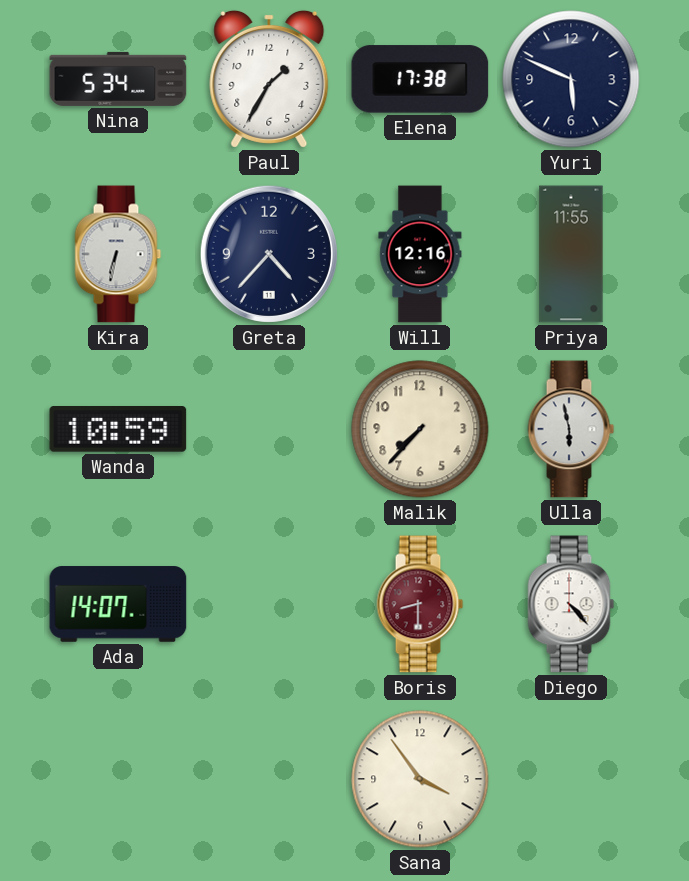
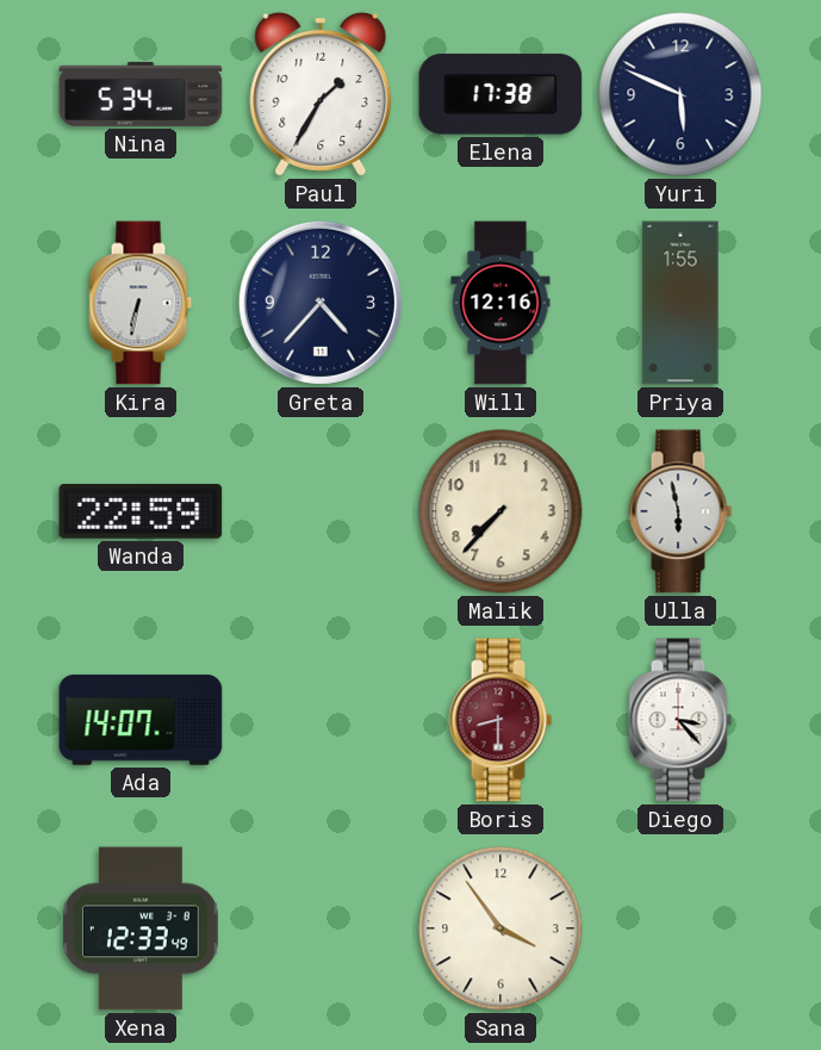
Priya: 11:55 -> 1:55
Wanda: 10:59 -> 22:59
Diego: 4:23 -> 3:23
Xena: none -> 12:33
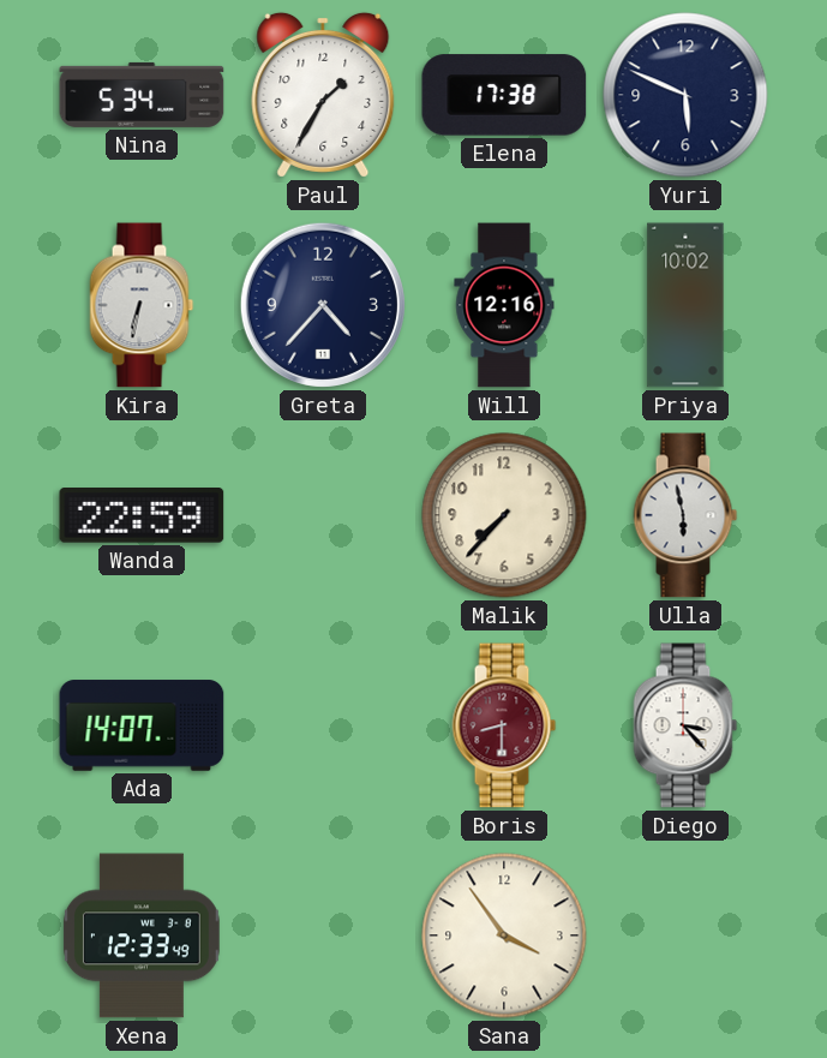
Priya: 1:55 -> 10:02
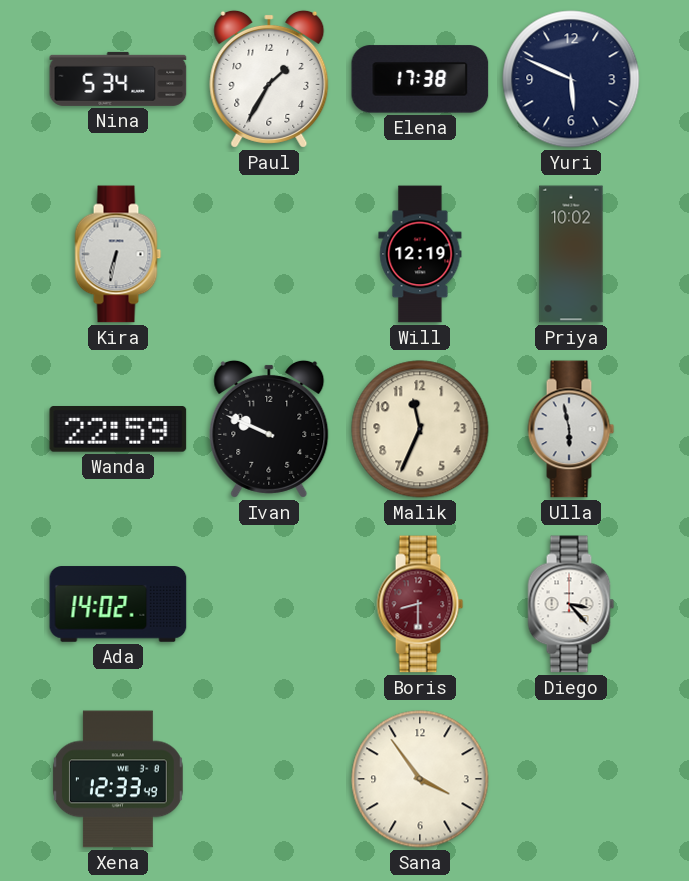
Greta: 4:37 -> none
Will: 12:16 -> 12:19
Ivan: none -> 9:49
Malik: 7:37 -> 11:34
Ada: 14:07 -> 14:02
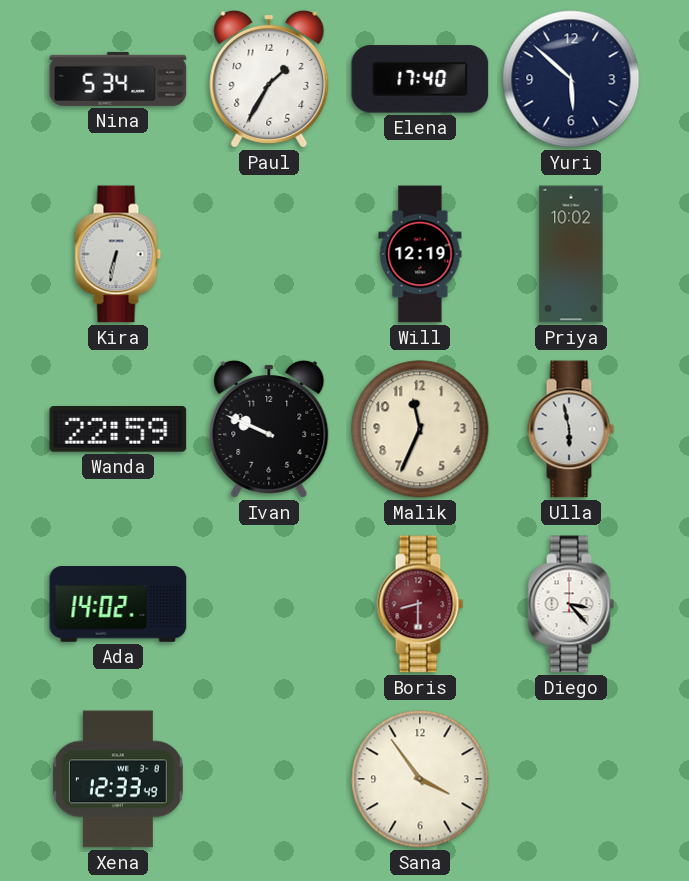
Elena: 17:38 -> 17:40
Yuri: 5:49 -> 5:52
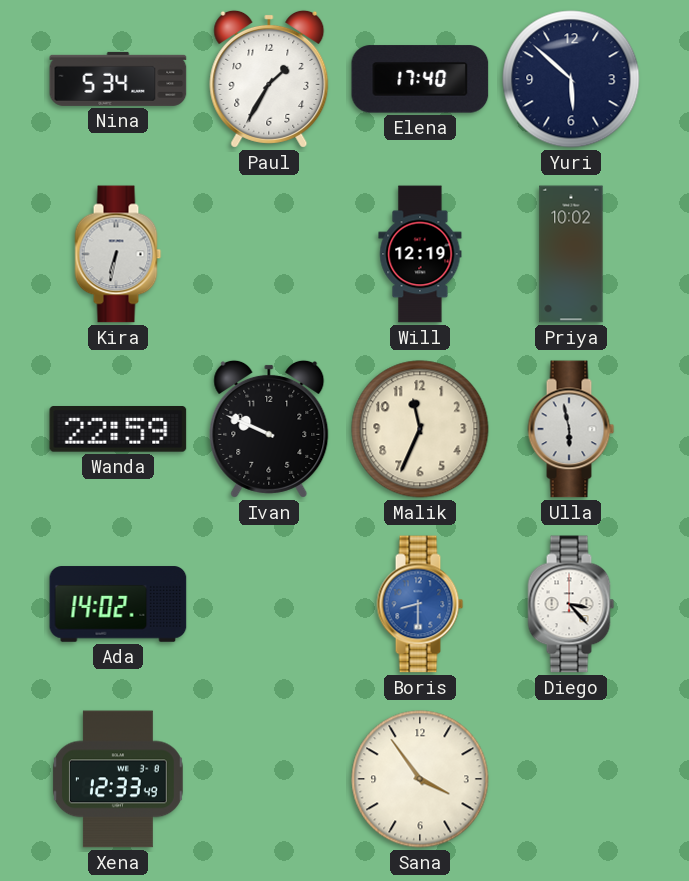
Boris dial: burgundy -> blue
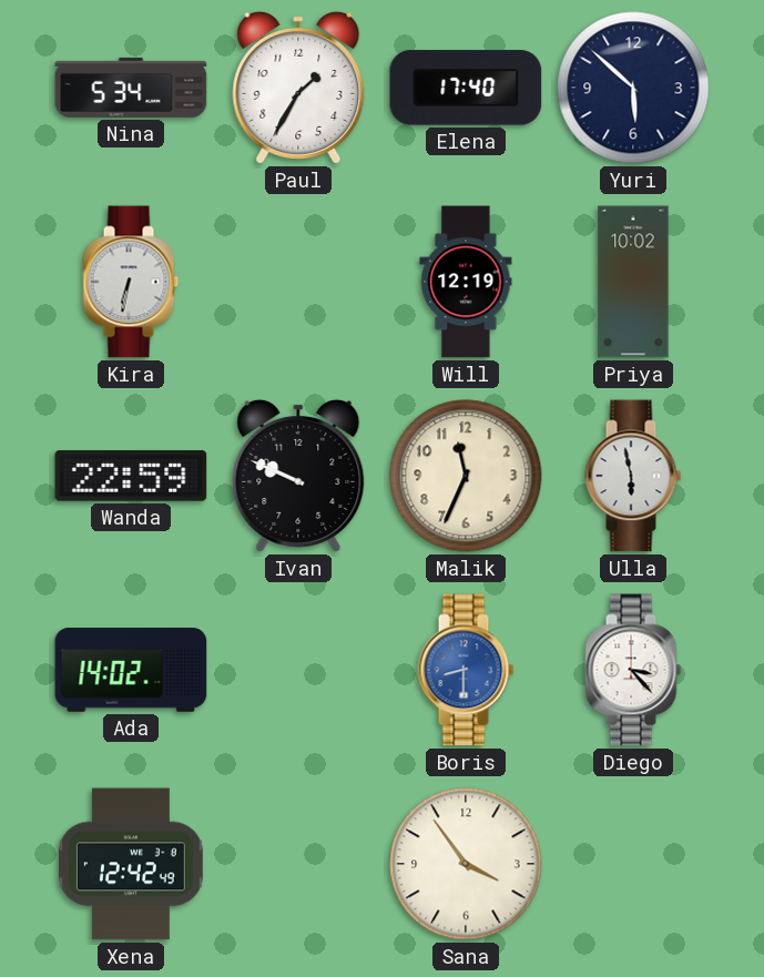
Xena: 12:33 -> 12:42
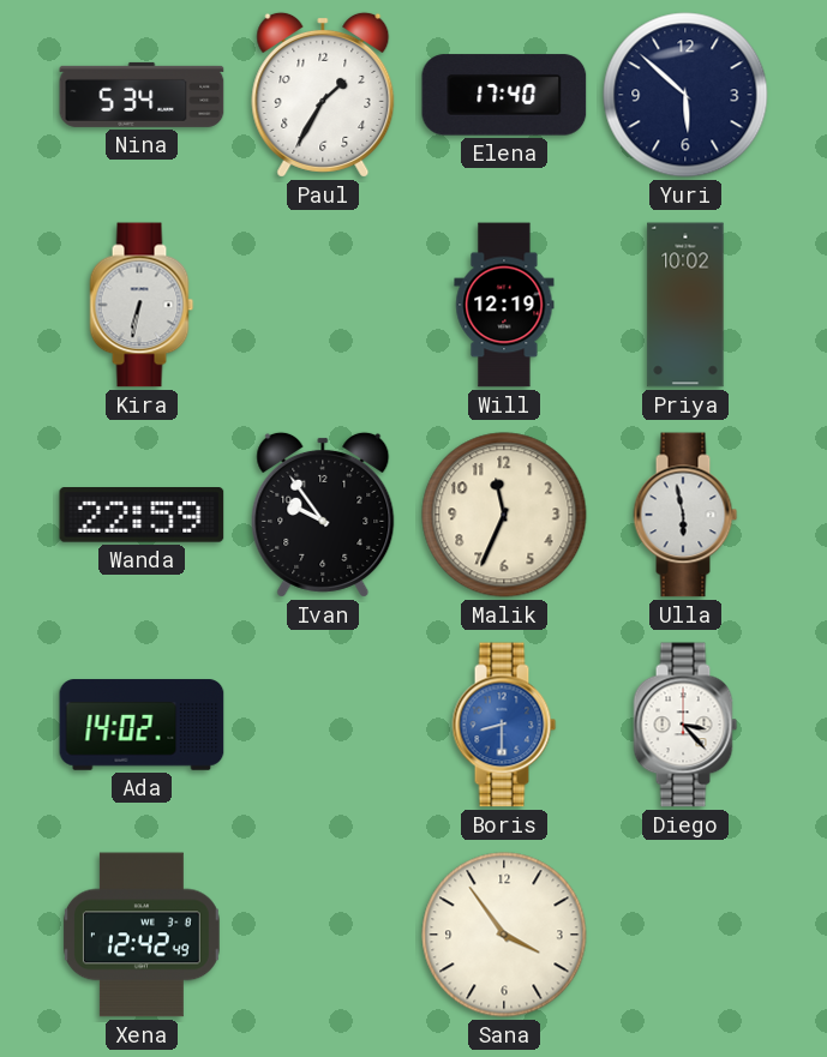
Ivan: 9:49 -> 9:54
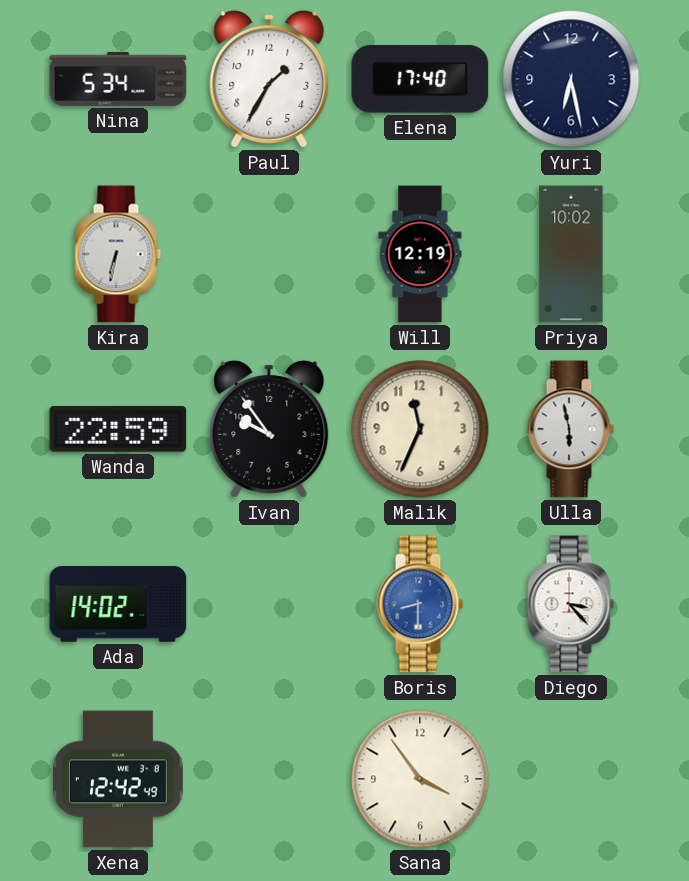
Yuri: 5:52 -> 6:28
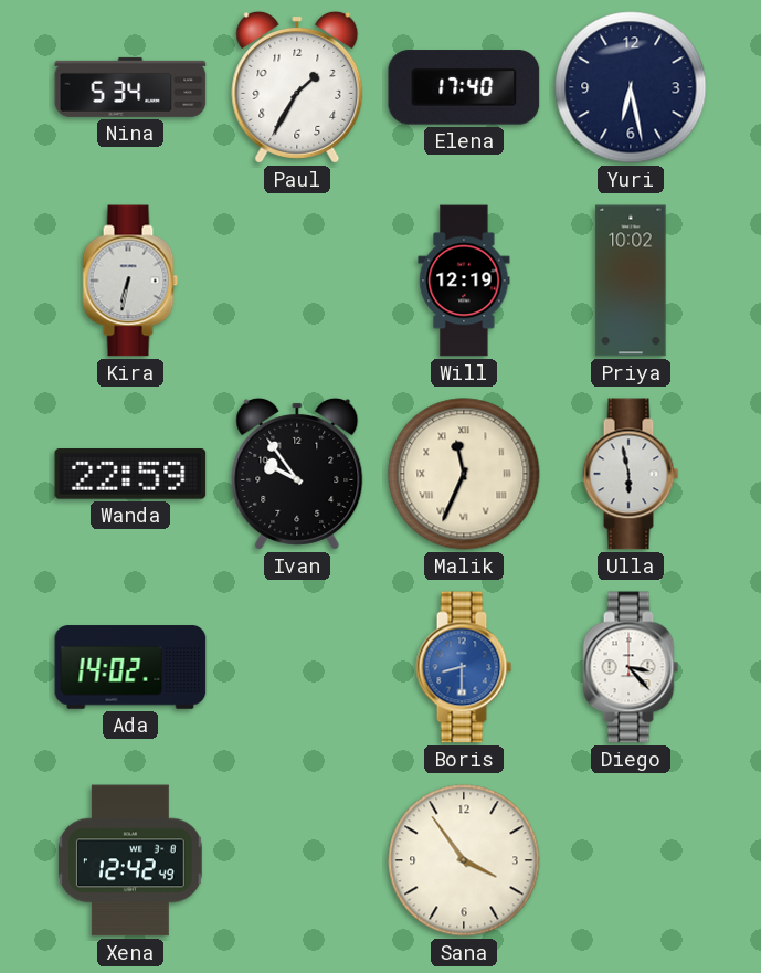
Malik numerals: Arabic -> Roman
